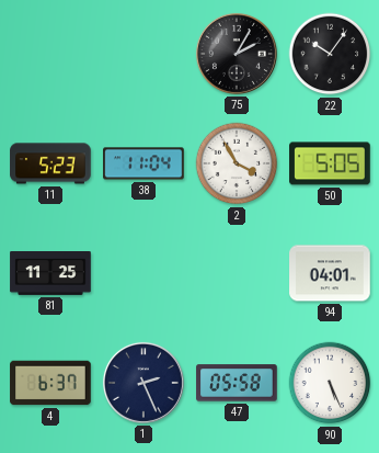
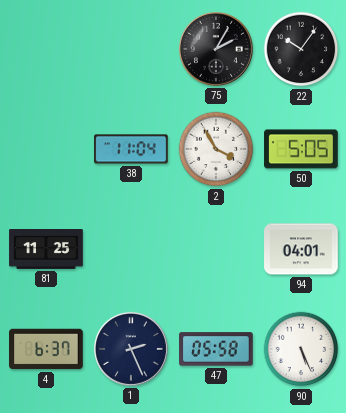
11: 5:23 -> none
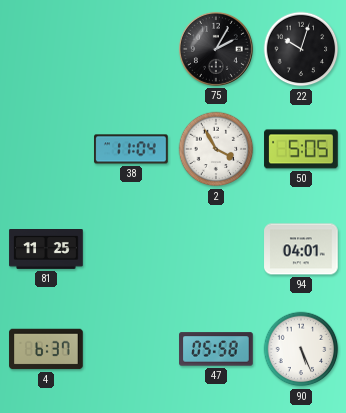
22: 10:06 -> 10:03
1: 2:26 -> none
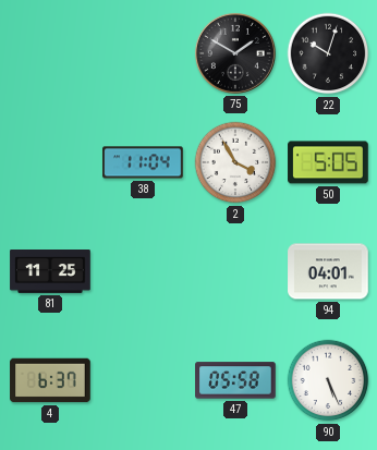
75: 2:05 -> 1:50
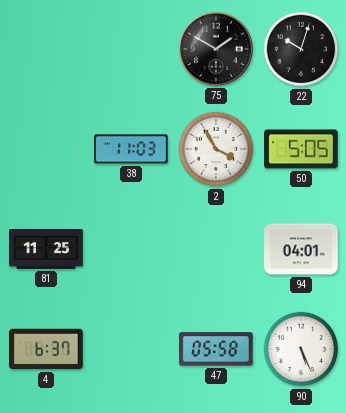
38: 11:04 -> 11:03
